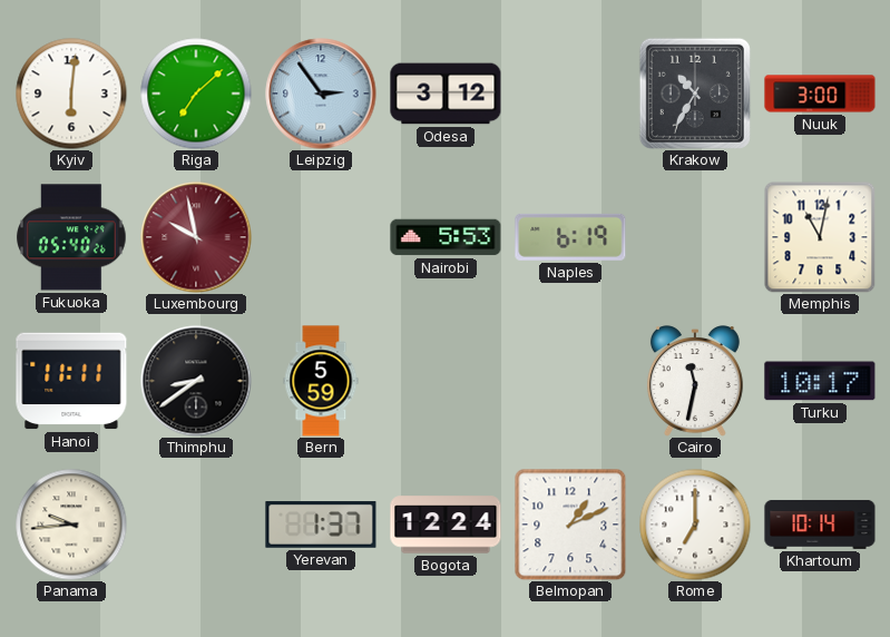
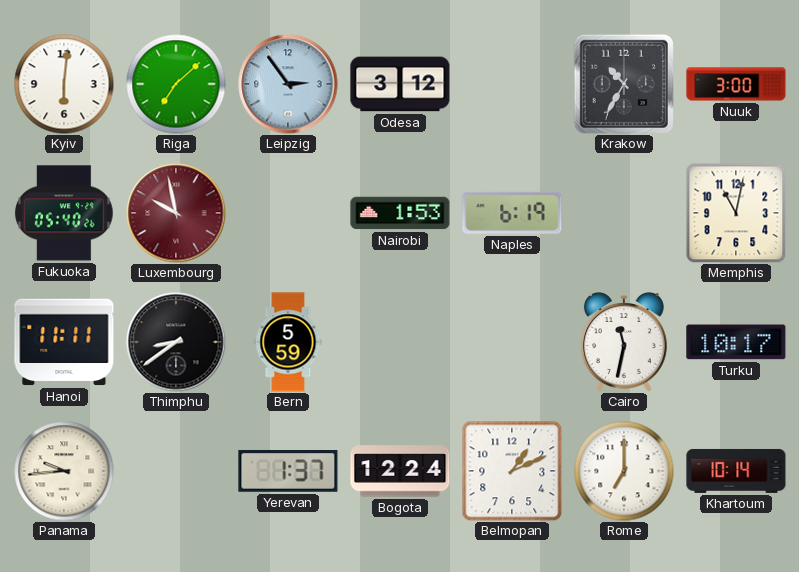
Nairobi: 5:53 -> 1:53
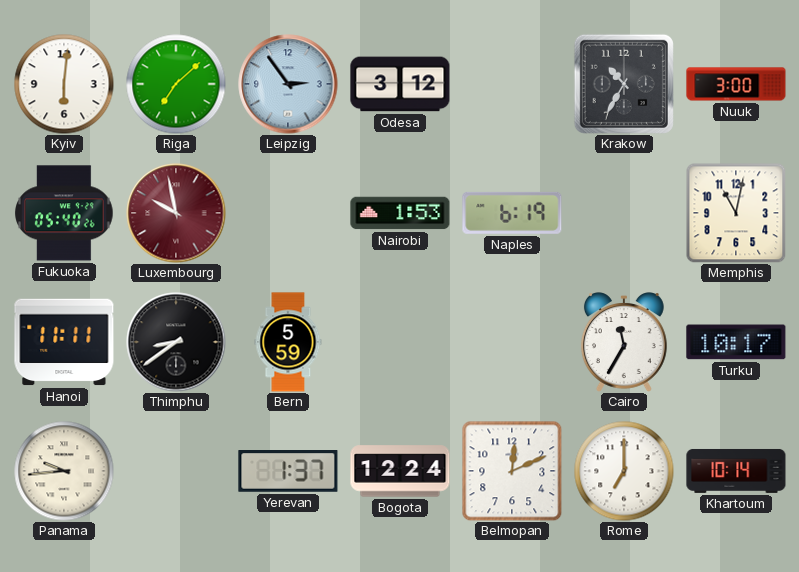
Cairo: 11:32 -> 11:35
Belmopan: 1:11 -> 12:11
